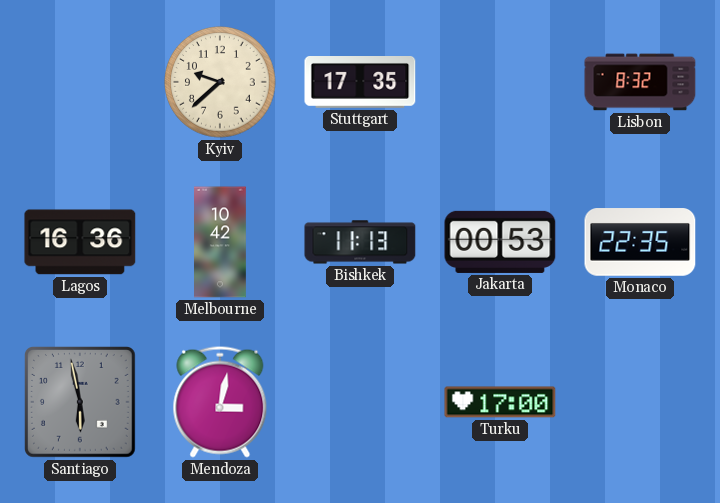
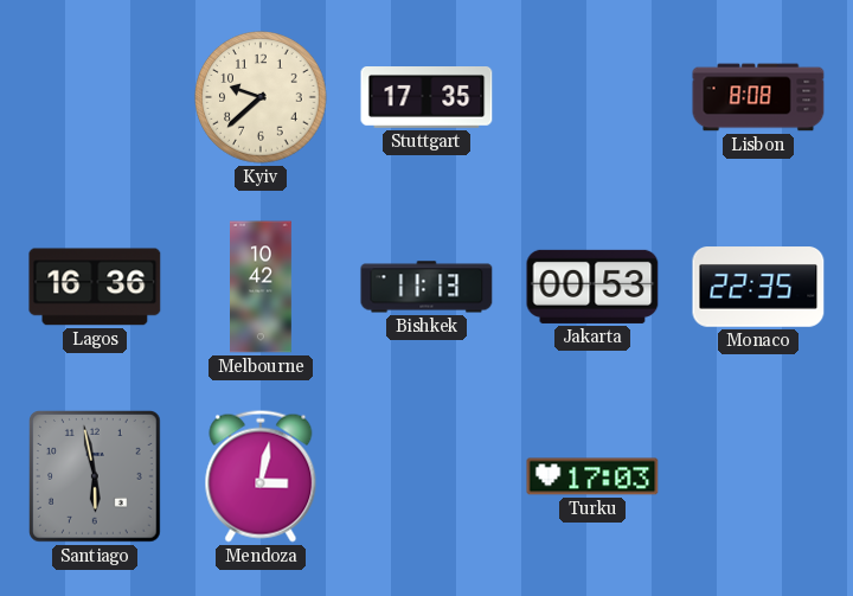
Lisbon: 8:32 -> 8:08
Turku: 17:00 -> 17:03
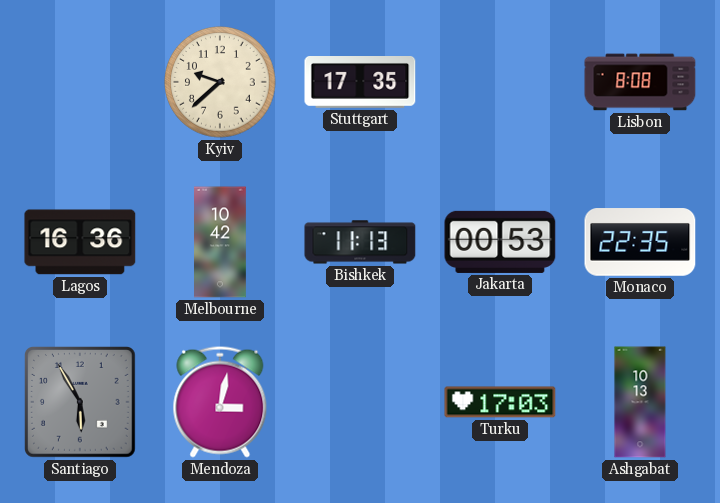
Santiago: 5:58 -> 5:55
Ashgabat: none -> 10:13
